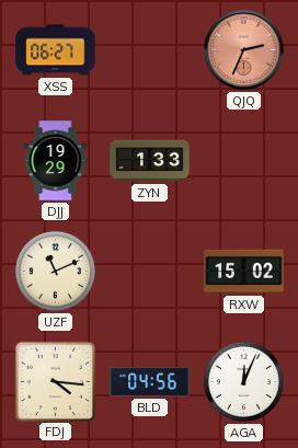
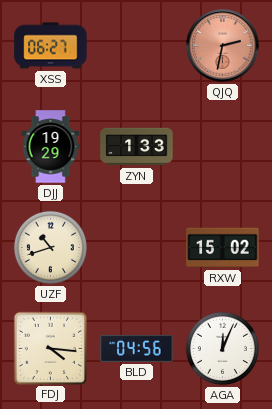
QJQ: 2:34 -> 2:32
UZF: 11:11 -> 10:42
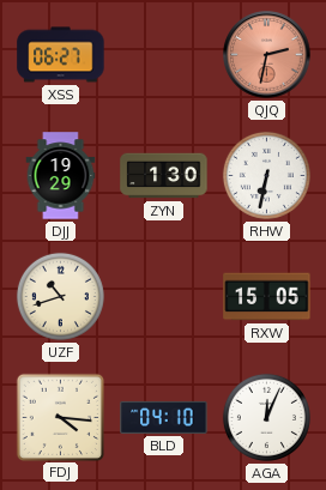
ZYN: 1:33 -> 1:30
RHW: none -> 6:32
RXW: 15:02 -> 15:05
BLD: 04:56 -> 04:10
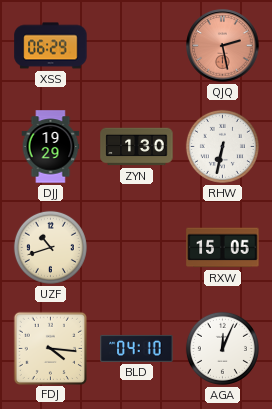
XSS: 06:27 -> 06:29
QJQ: 2:32 -> 2:28
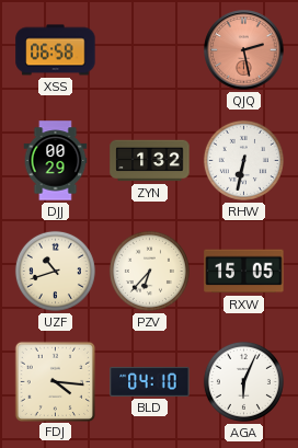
XSS: 06:29 -> 06:58
DJJ: 19:29 -> 00:29
ZYN: 1:30 -> 1:32
PZV: none -> 6:37
AGA: 12:04 -> 6:04
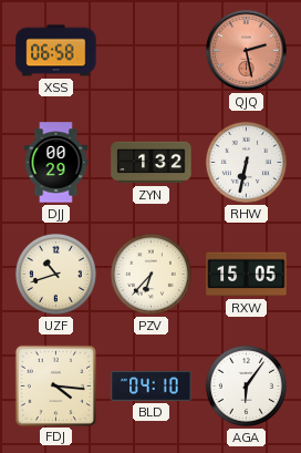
AGA: 6:04 -> 6:06
